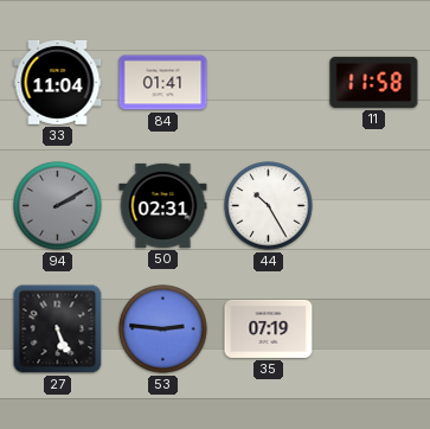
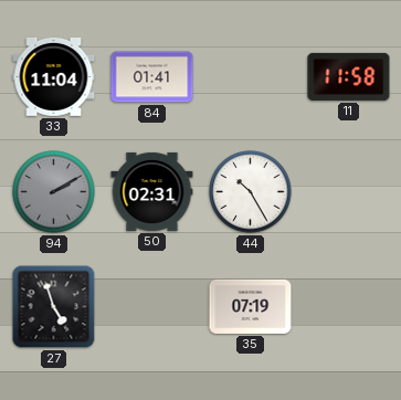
27: 5:26 -> 4:57
53: 2:46 -> none
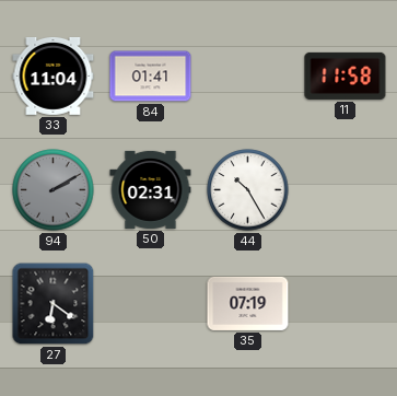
27: 4:57 -> 6:21
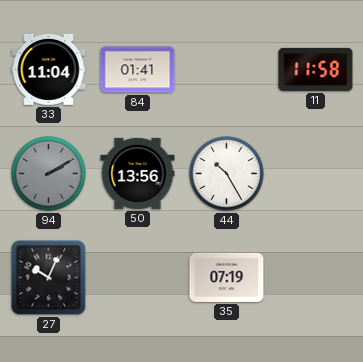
50: 02:31 -> 13:56
27: 6:21 -> 10:04
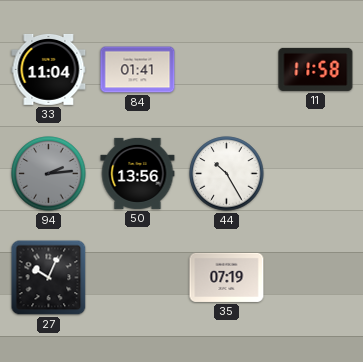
94: 2:10 -> 2:14
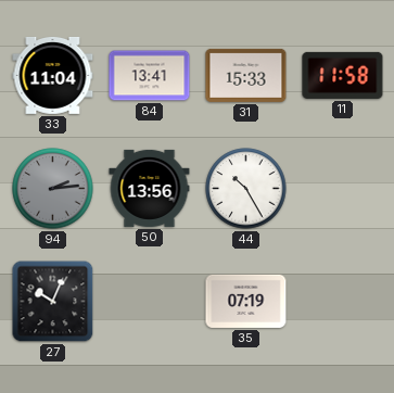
84: 01:41 -> 13:41
31: none -> 15:33
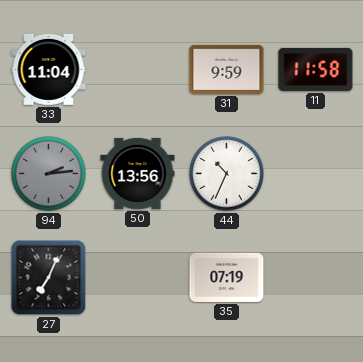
84: 13:41 -> none
31: 15:33 -> 9:59
44: 10:25 -> 10:34
27: 10:04 -> 7:04
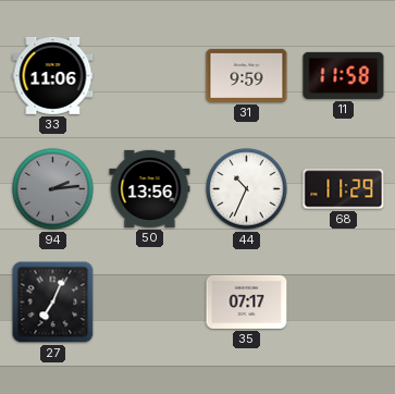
33: 11:04 -> 11:06
68: none -> 11:29
35: 07:19 -> 07:17
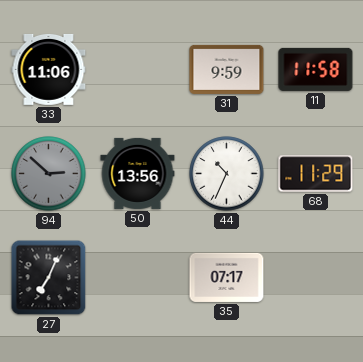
94: 2:14 -> 2:52
